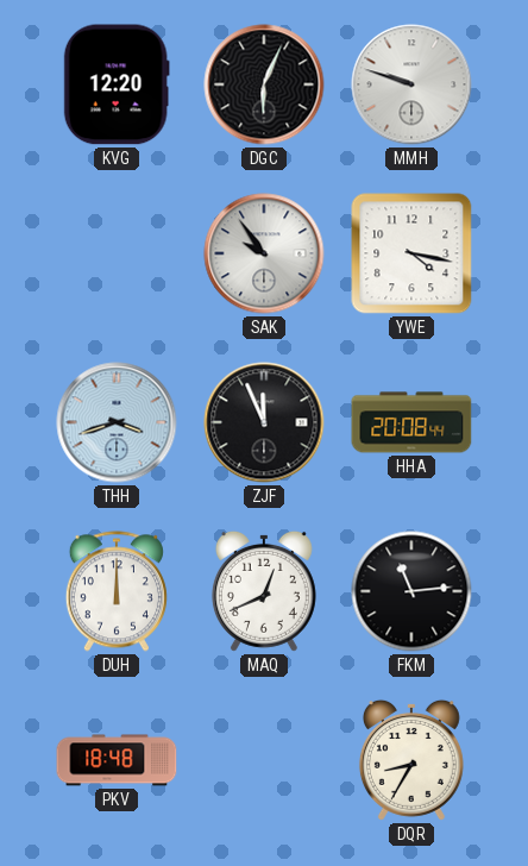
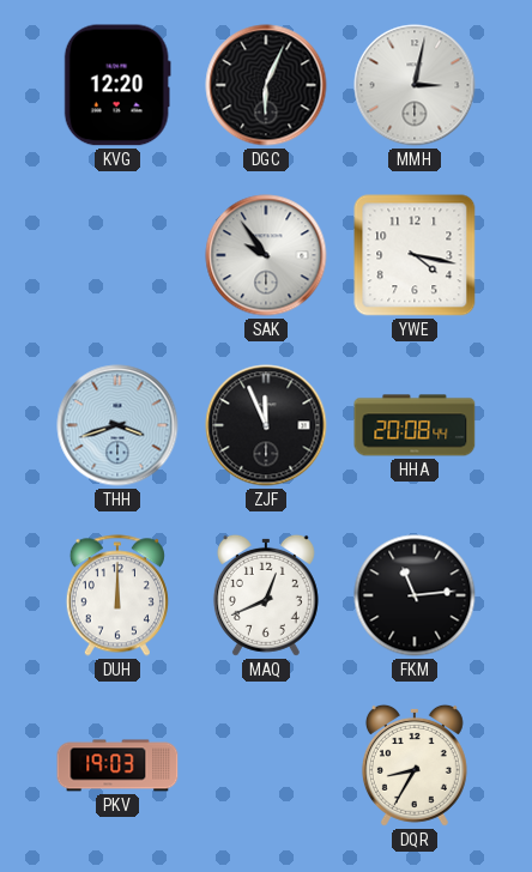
MMH: 9:48 -> 3:02
PKV: 18:48 -> 19:03
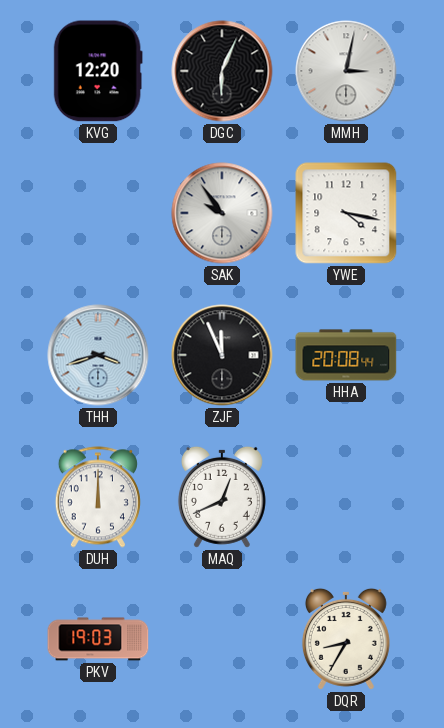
FKM: 11:14 -> none
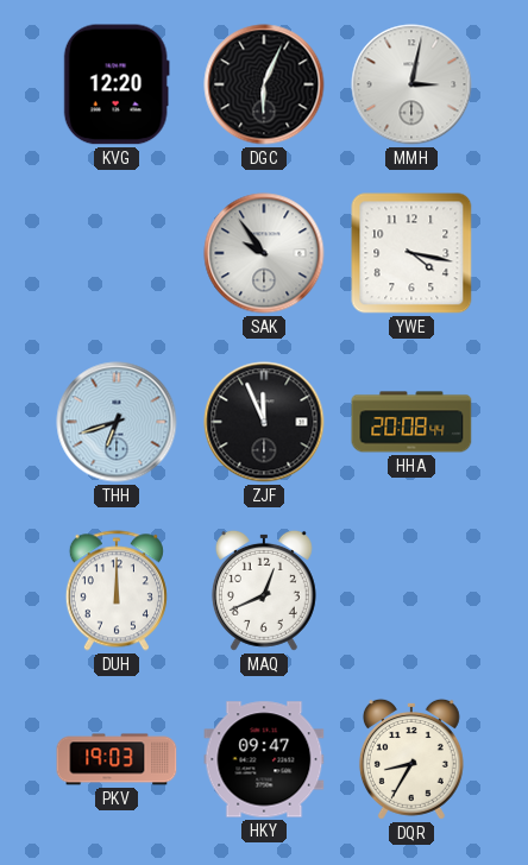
THH: 3:42 -> 6:42
HKY: none -> 09:47
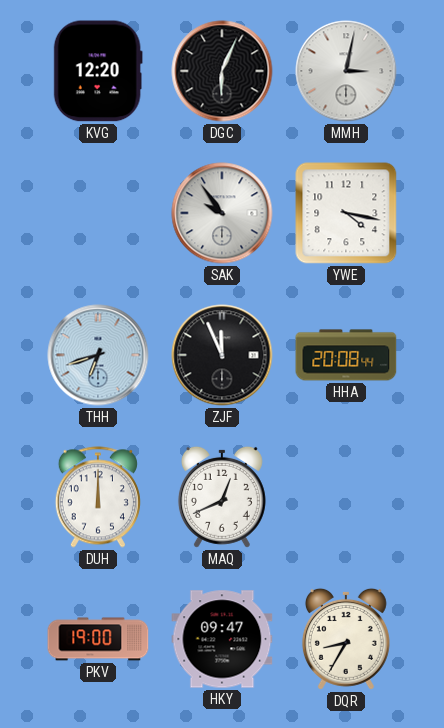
PKV: 19:03 -> 19:00
